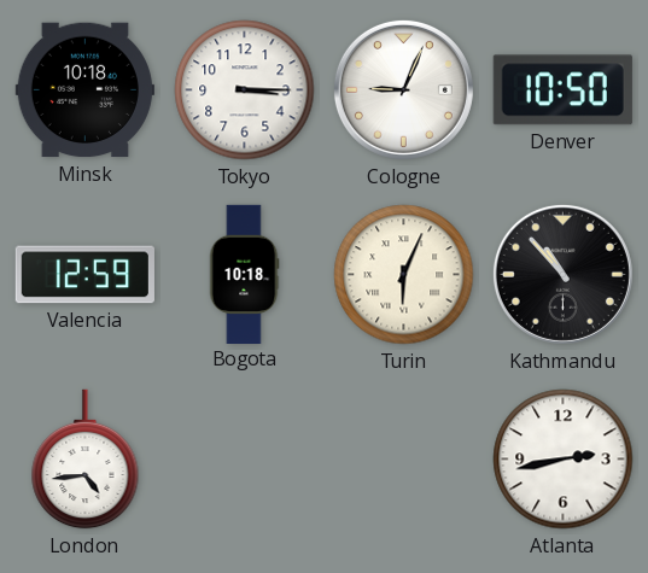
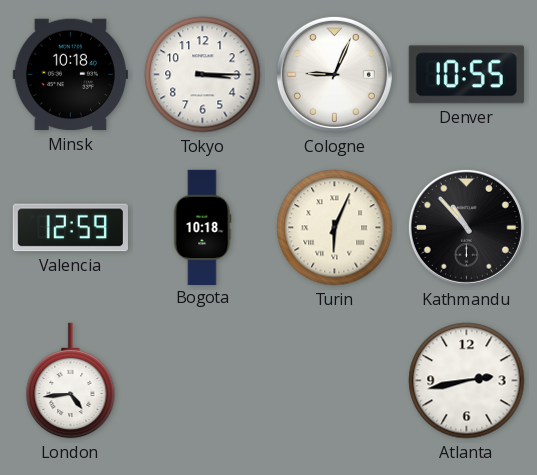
Denver: 10:50 -> 10:55
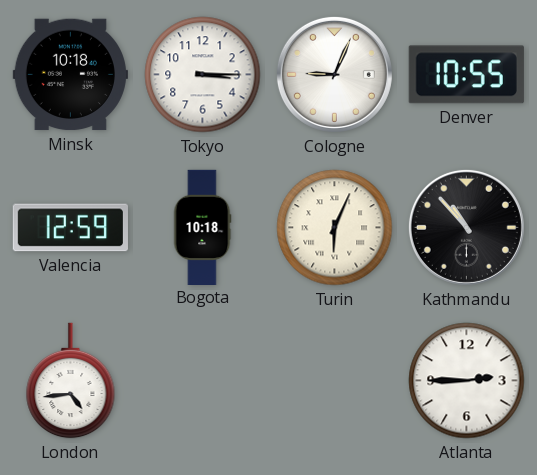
Atlanta: 2:43 -> 2:45
